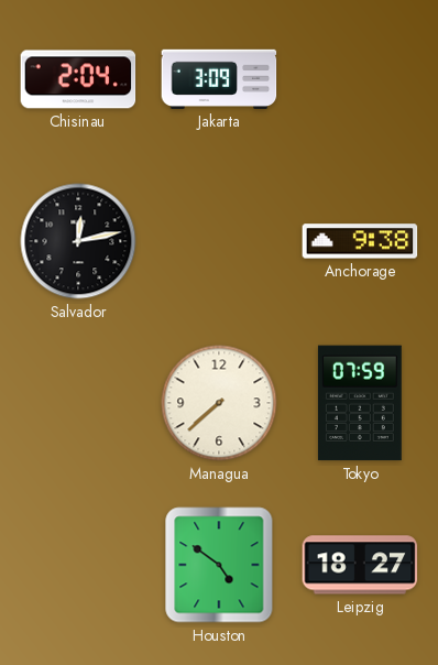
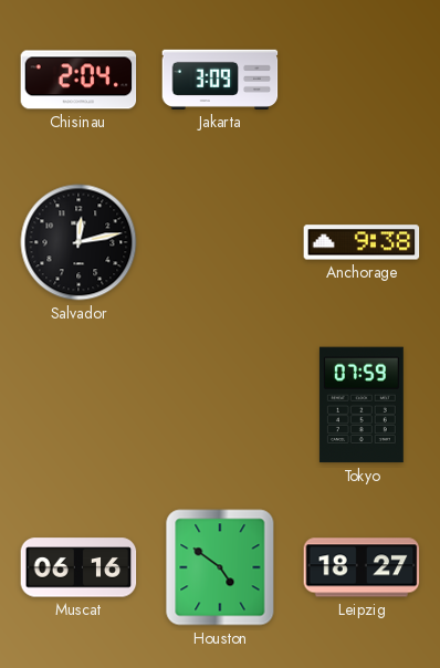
Managua: 7:38 -> none
Muscat: none -> 06:16
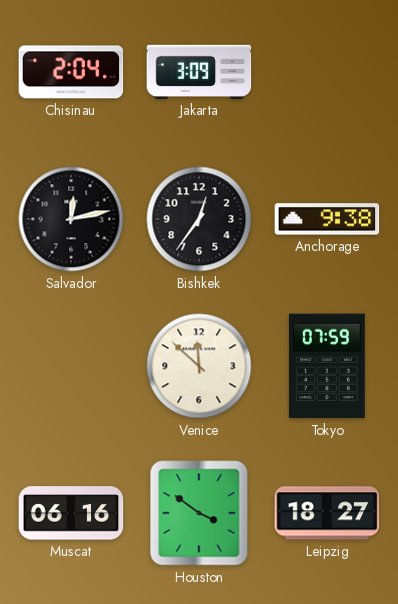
Bishkek: none -> 12:36
Venice: none -> 11:52
Houston: 4:51 -> 3:51
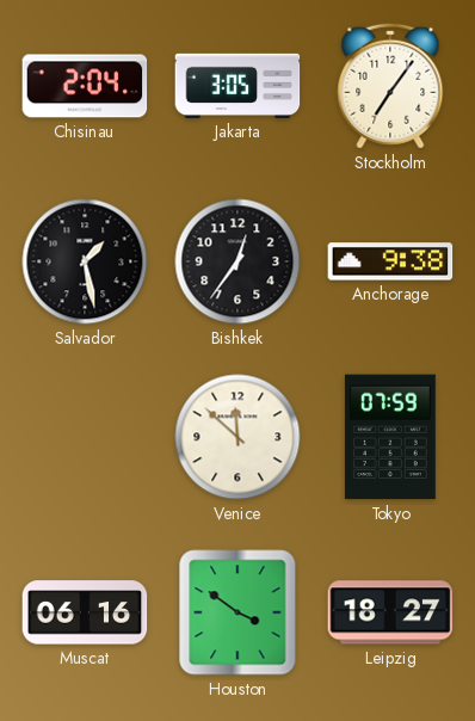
Jakarta: 3:09 -> 3:05
Stockholm: none -> 7:06
Salvador: 12:13 -> 1:28
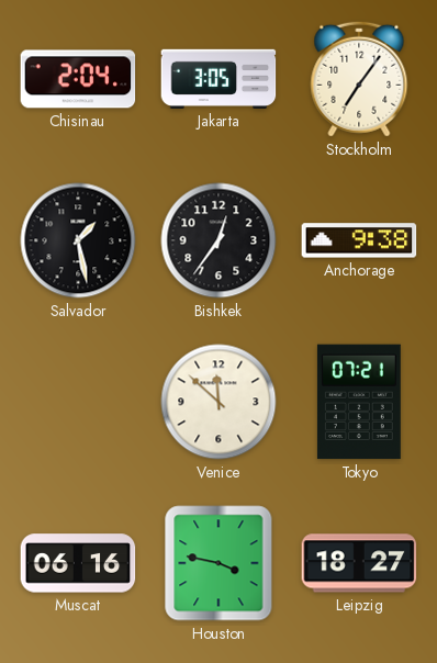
Tokyo: 07:59 -> 07:21
Houston: 3:51 -> 3:47
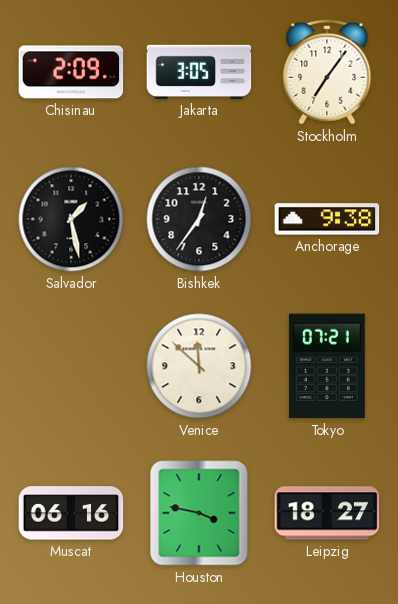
Chisinau: 2:04 -> 2:09
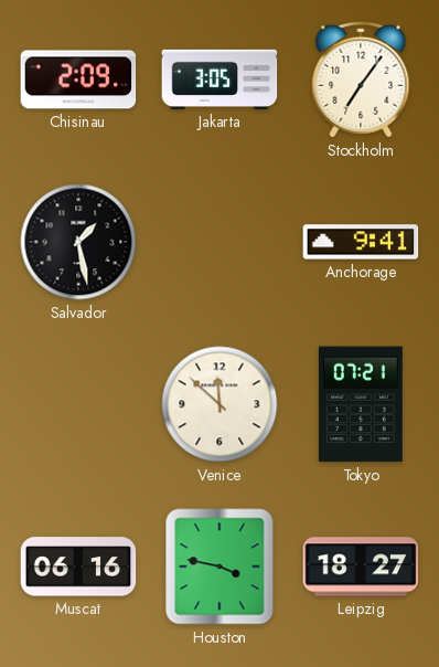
Bishkek: 12:36 -> none
Anchorage: 9:38 -> 9:41
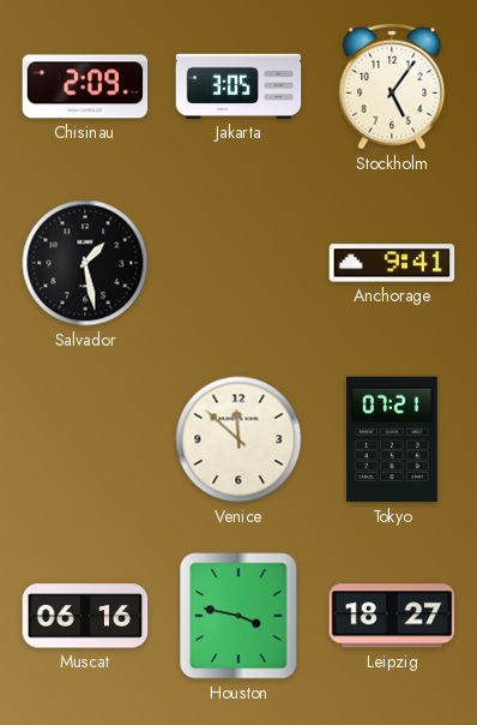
Stockholm: 7:06 -> 5:06
